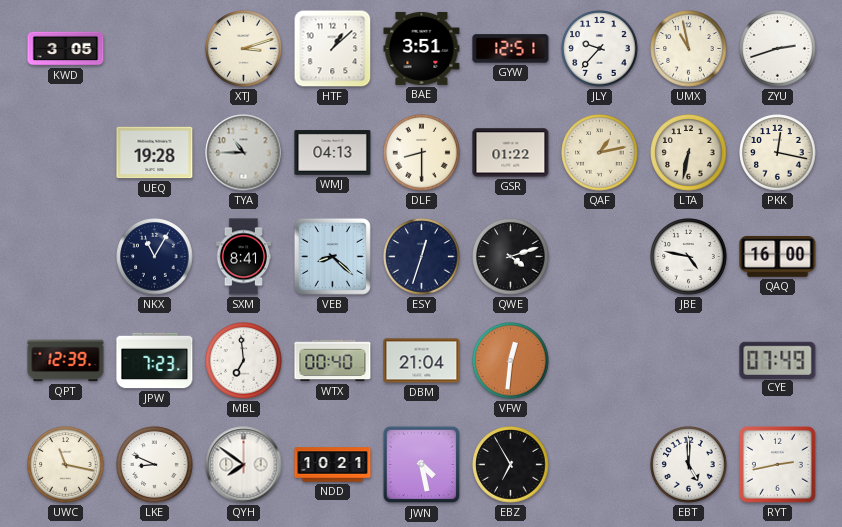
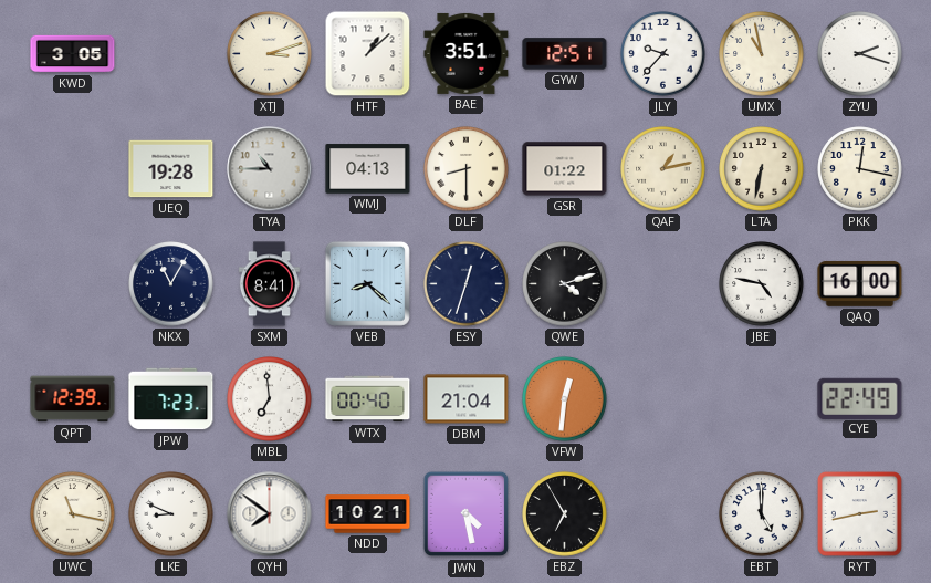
ZYU: 2:42 -> 2:18
CYE: 07:49 -> 22:49
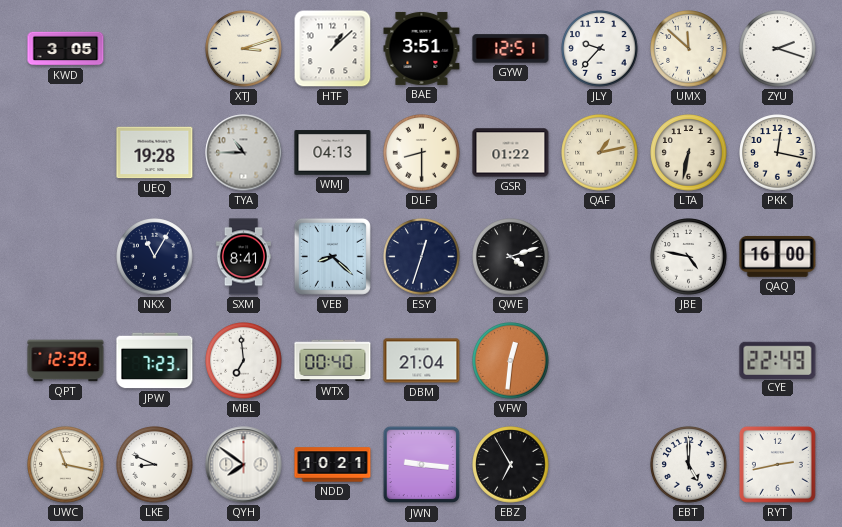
UMX: 10:58 -> 11:52
JWN: 4:28 -> 9:16
